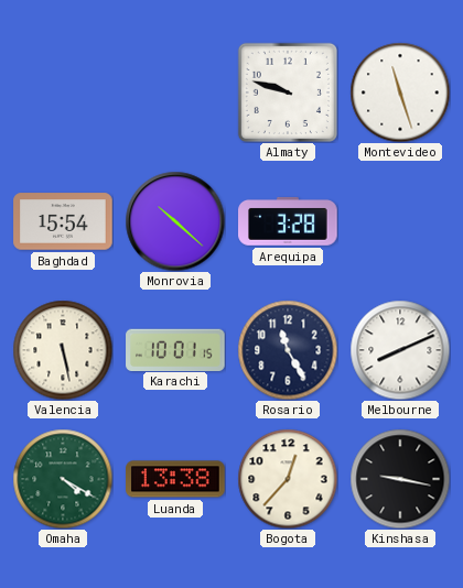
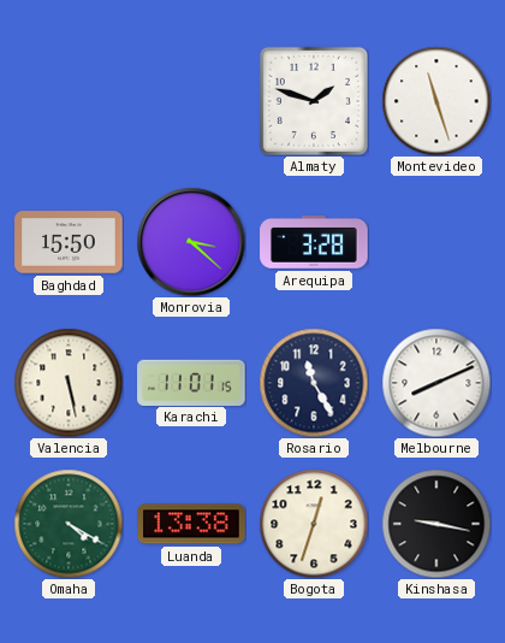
Almaty: 9:48 -> 1:48
Baghdad: 15:54 -> 15:50
Monrovia: 10:22 -> 3:22
Karachi: 10:01 -> 11:01
Bogota: 12:37 -> 12:33
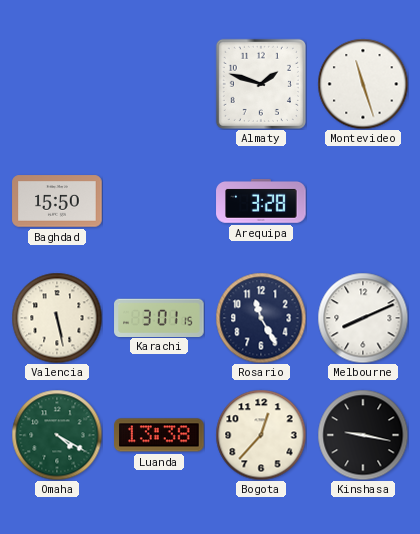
Monrovia: 3:22 -> none
Karachi: 11:01 -> 3:01
Bogota: 12:33 -> 12:37
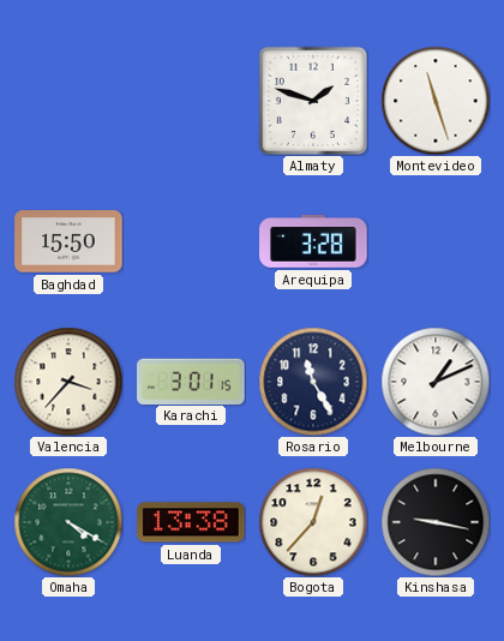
Valencia: 5:28 -> 3:37
Melbourne: 8:11 -> 1:11
